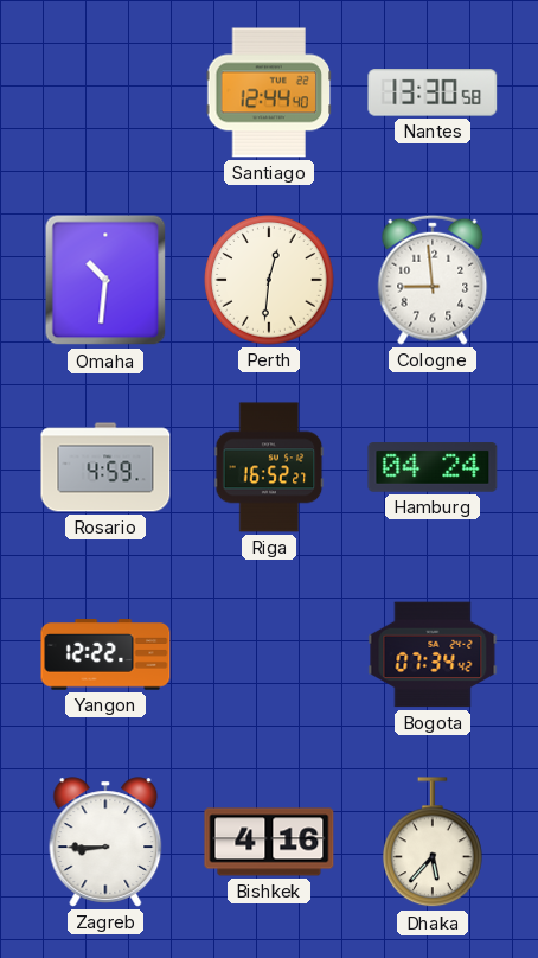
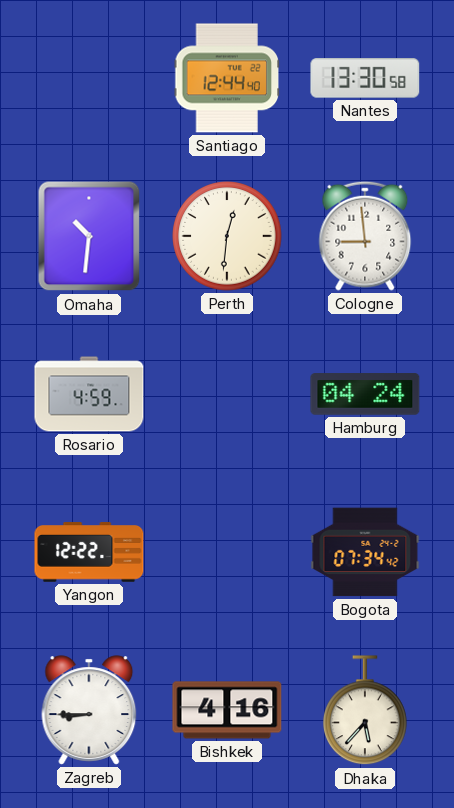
Riga: 16:52 -> none
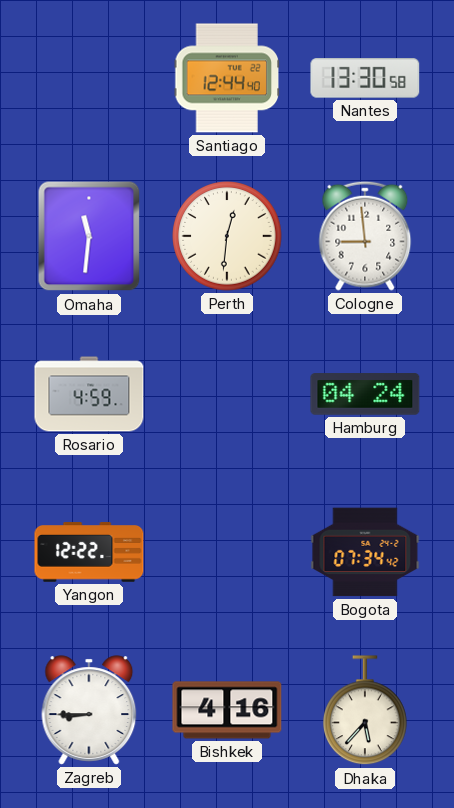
Omaha: 10:31 -> 11:31
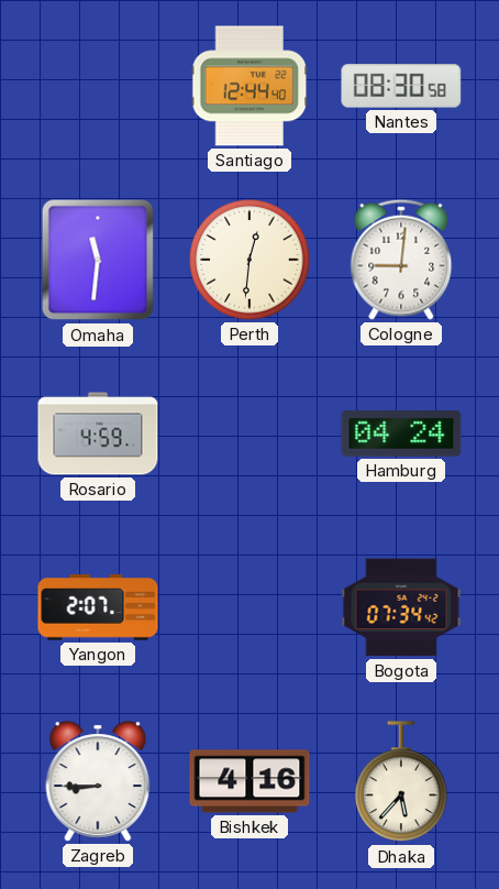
Nantes: 13:30 -> 08:30
Cologne: 8:59 -> 9:01
Yangon: 12:22 -> 2:07
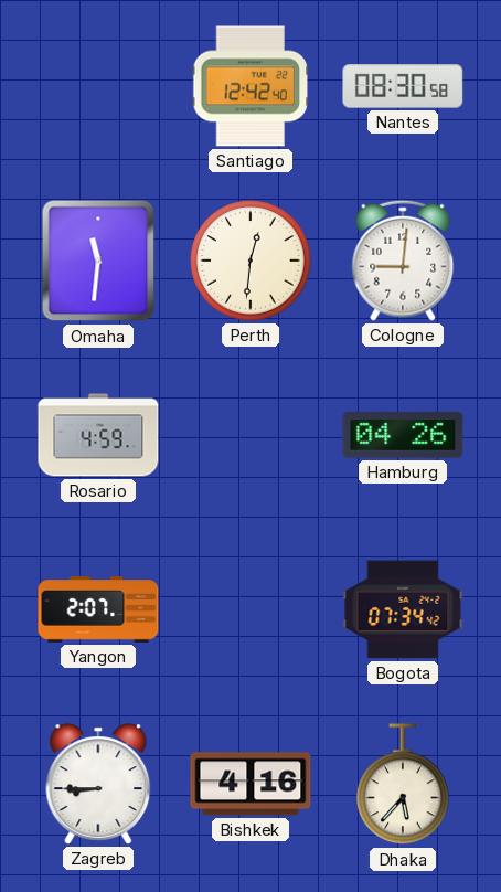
Santiago: 12:44 -> 12:42
Hamburg: 04:24 -> 04:26
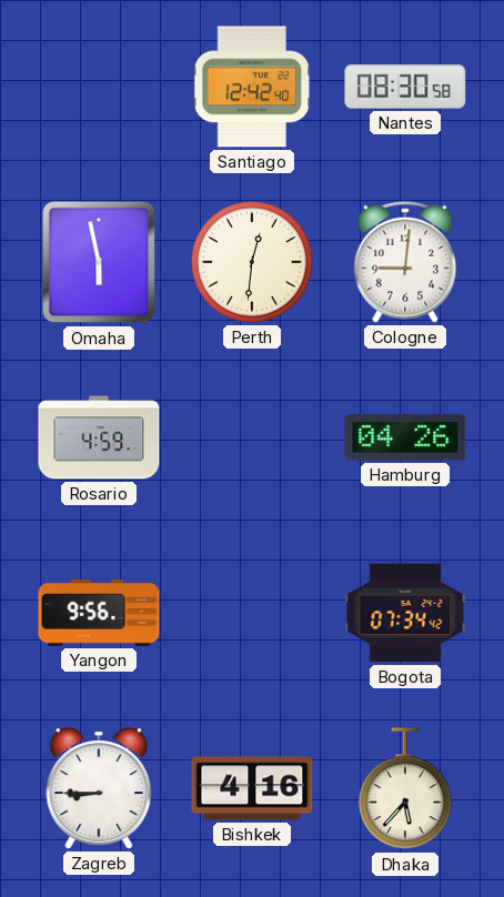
Omaha: 11:31 -> 5:58
Yangon: 2:07 -> 9:56
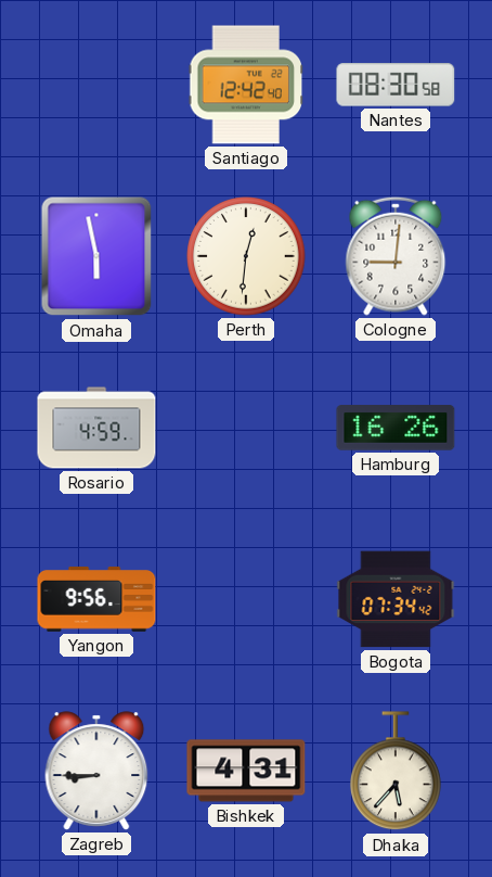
Hamburg: 04:26 -> 16:26
Bishkek: 4:16 -> 4:31
